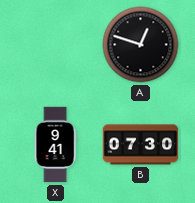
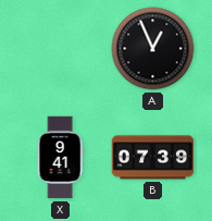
A: 12:48 -> 12:56
B: 07:30 -> 07:39
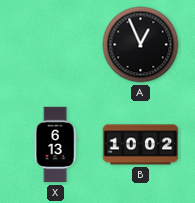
X: 9:41 -> 6:13
B: 07:39 -> 10:02
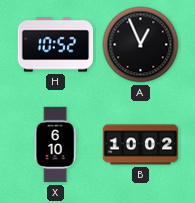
H: none -> 10:52
X: 6:13 -> 6:10
